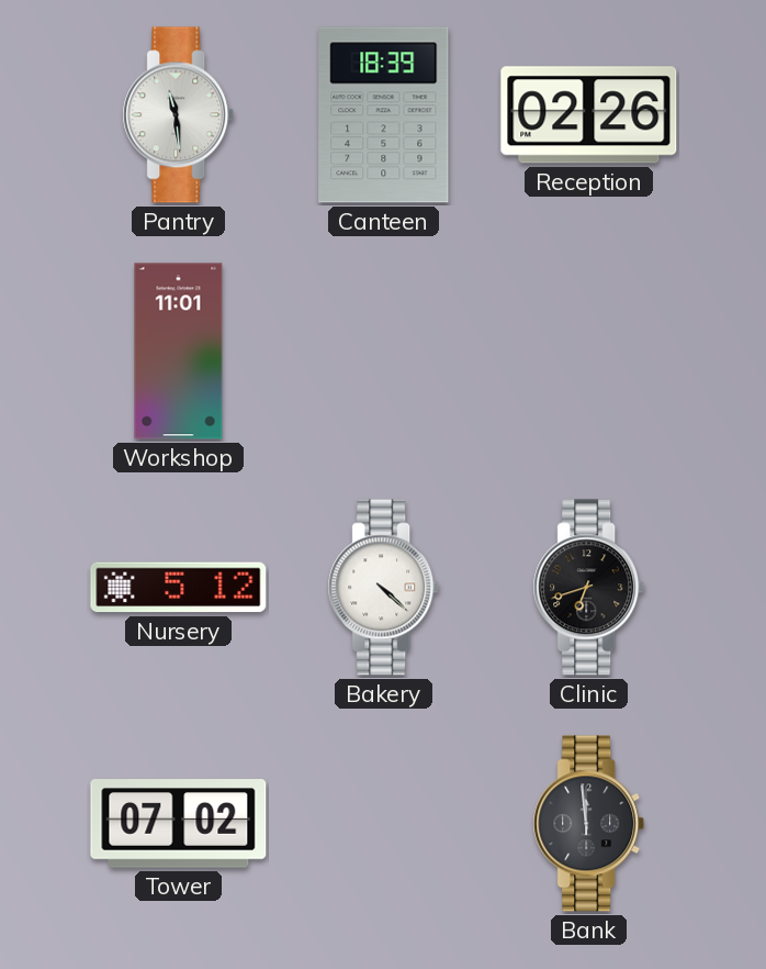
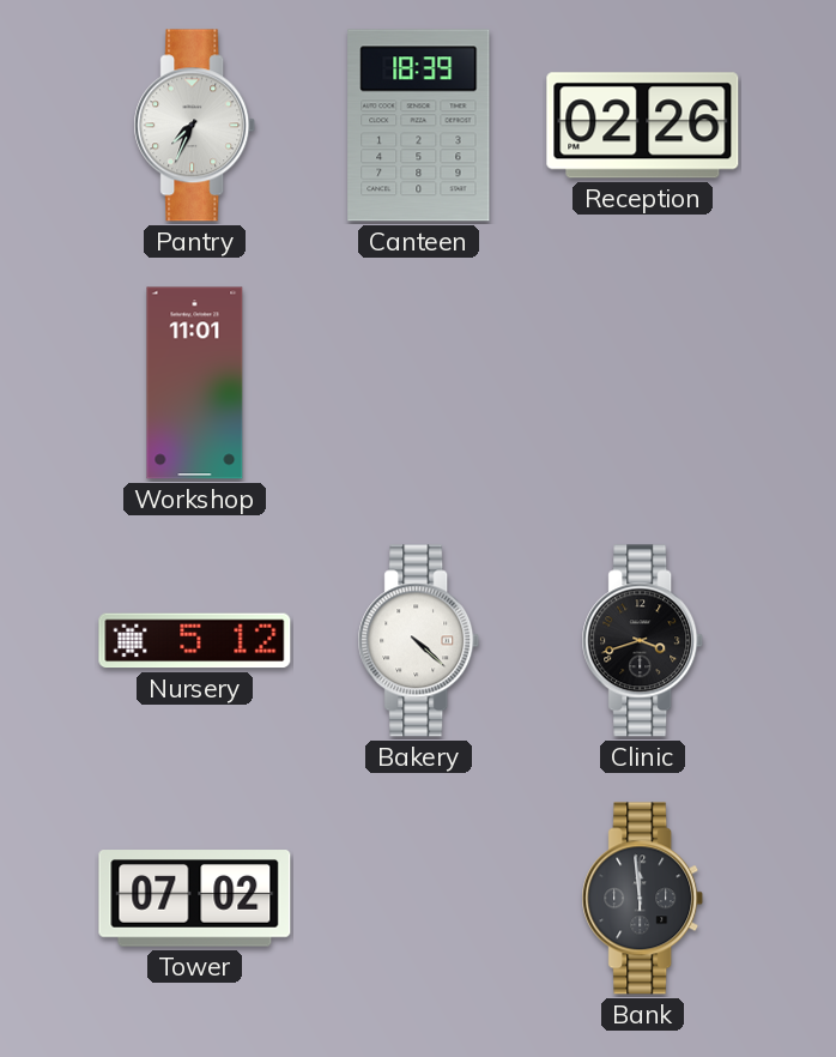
Pantry: 11:29 -> 7:34
Clinic: 6:42 -> 3:42
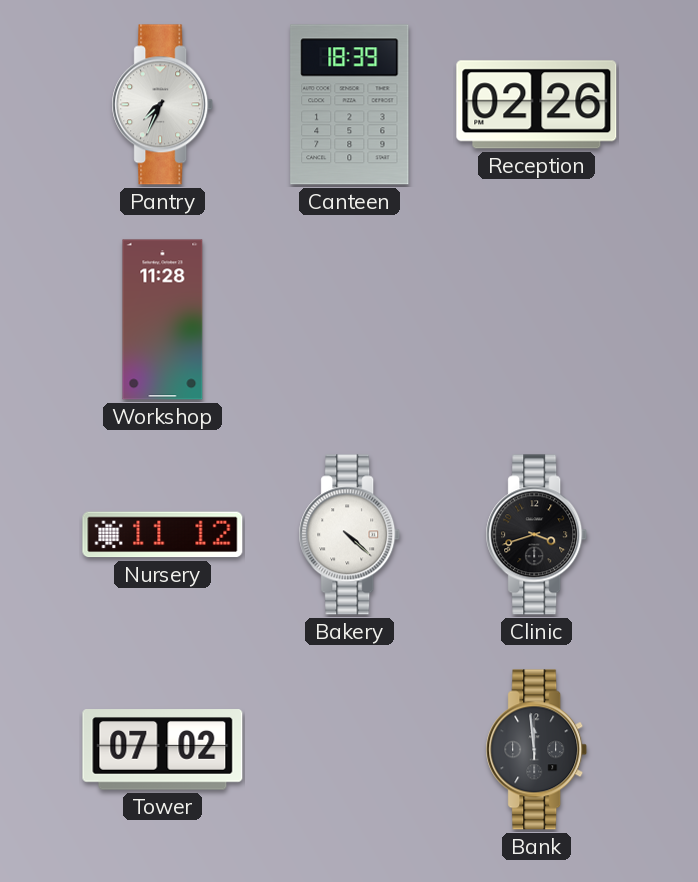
Workshop: 11:01 -> 11:28
Nursery: 5:12 -> 11:12
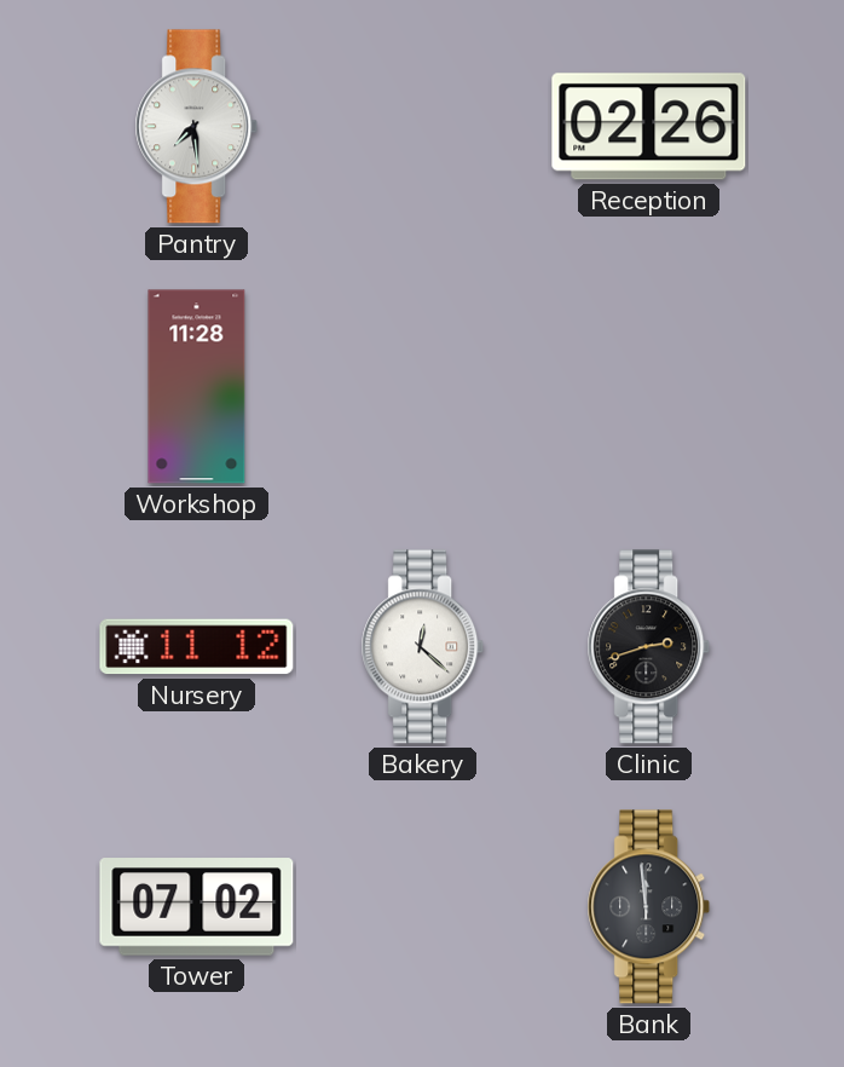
Pantry: 7:34 -> 7:29
Canteen: 18:39 -> none
Bakery: 4:22 -> 12:22
Clinic: 3:42 -> 2:42
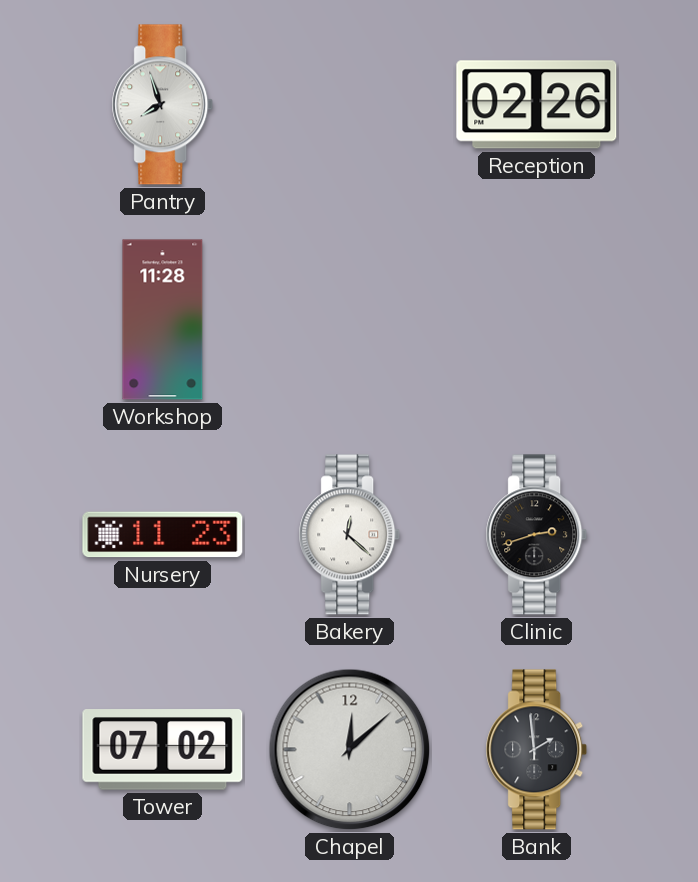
Pantry: 7:29 -> 7:57
Nursery: 11:12 -> 11:23
Chapel: none -> 12:08
Bank: 11:59 -> 1:59
